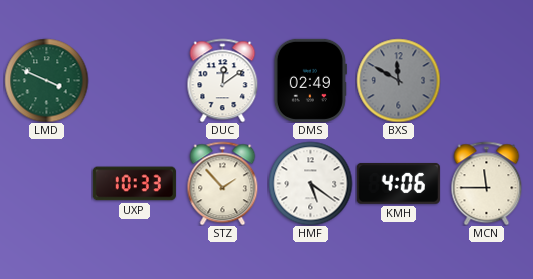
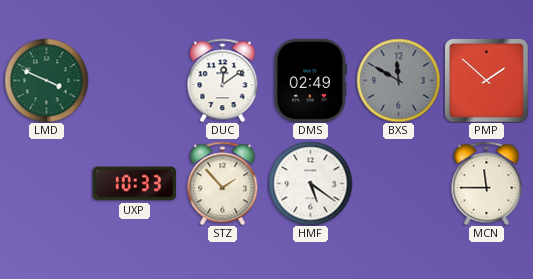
PMP: none -> 1:52
KMH: 4:06 -> none
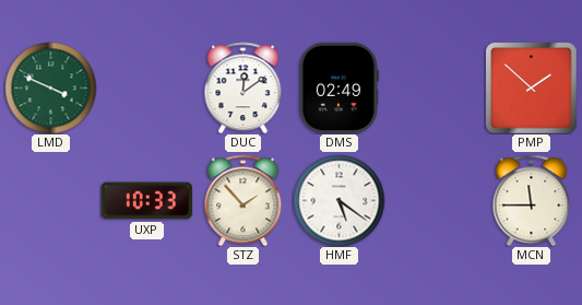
BXS: 11:50 -> none
